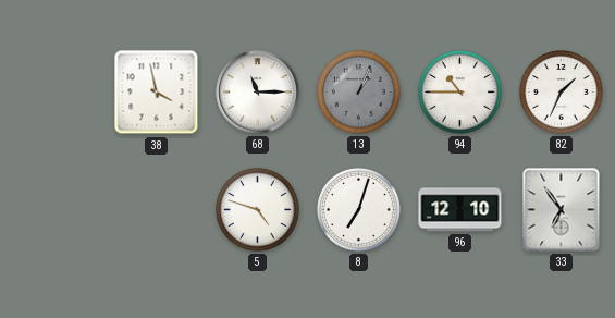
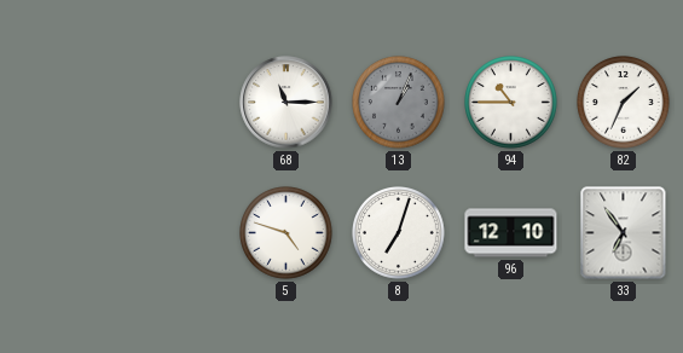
38: 3:58 -> none
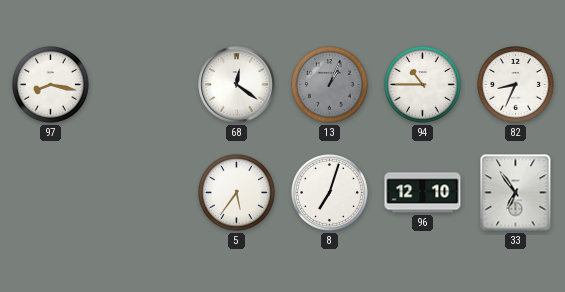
97: none -> 8:17
68: 11:15 -> 12:21
82: 1:34 -> 8:34
5: 4:48 -> 5:36
